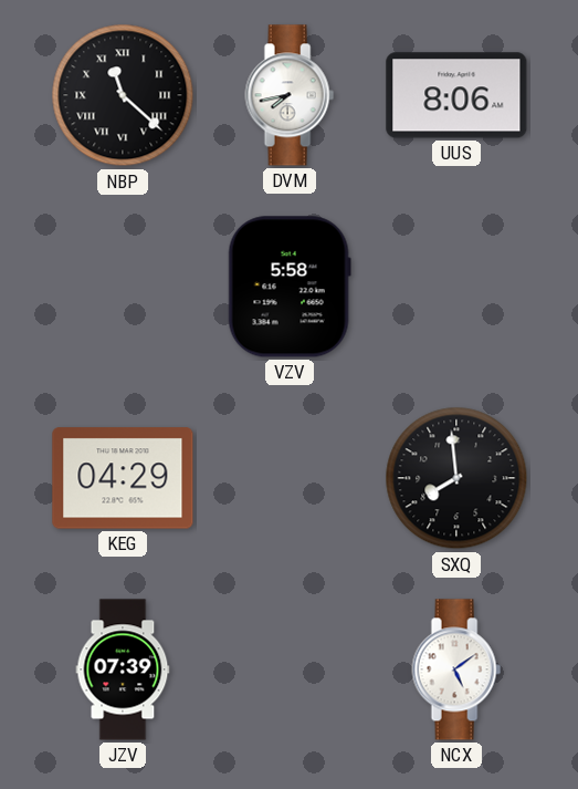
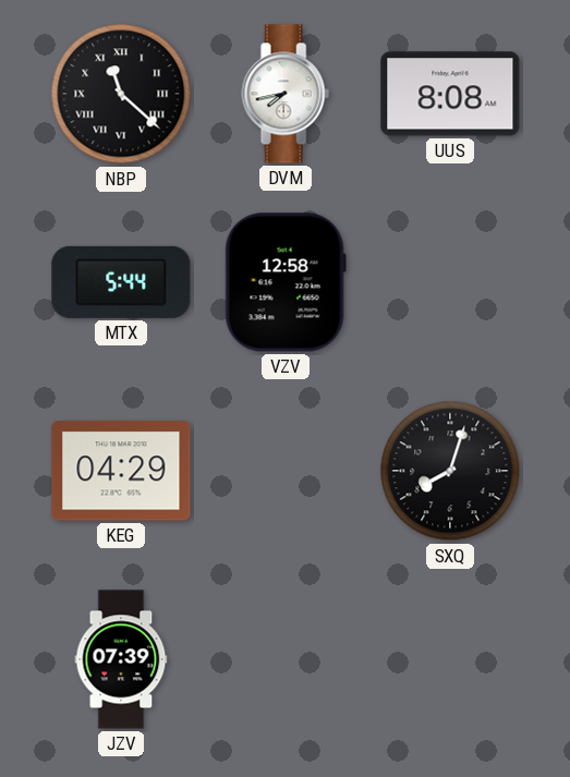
UUS: 8:06 -> 8:08
MTX: none -> 5:44
VZV: 5:58 -> 12:58
SXQ: 7:59 -> 8:03
NCX: 5:09 -> none
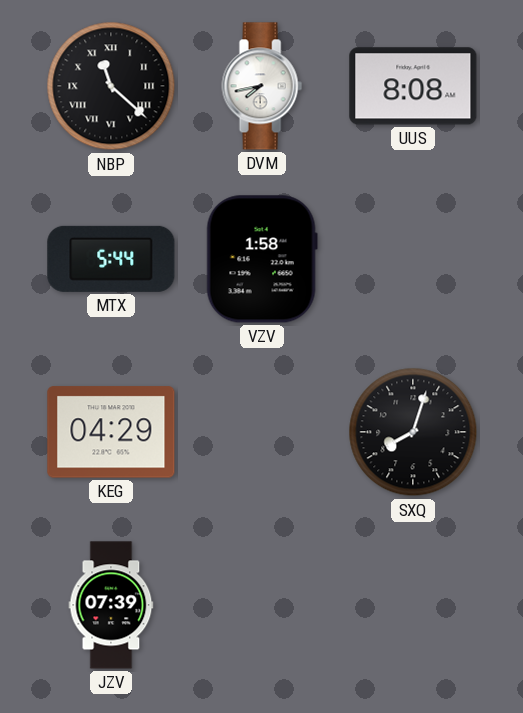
VZV: 12:58 -> 1:58
